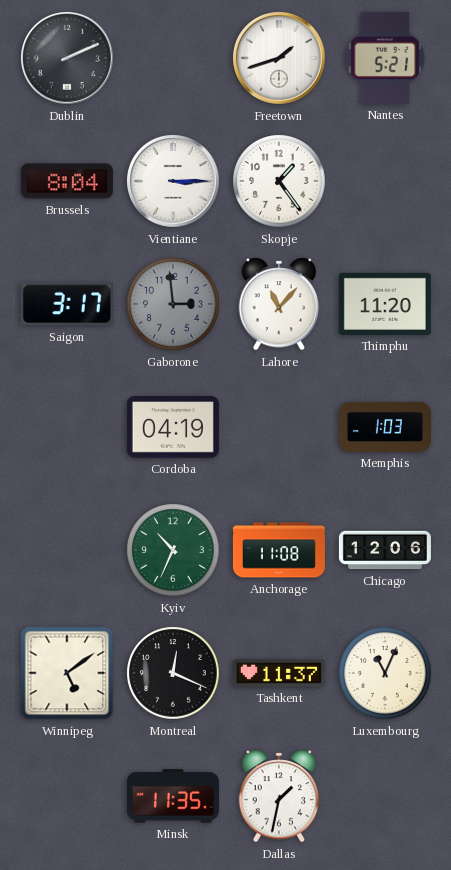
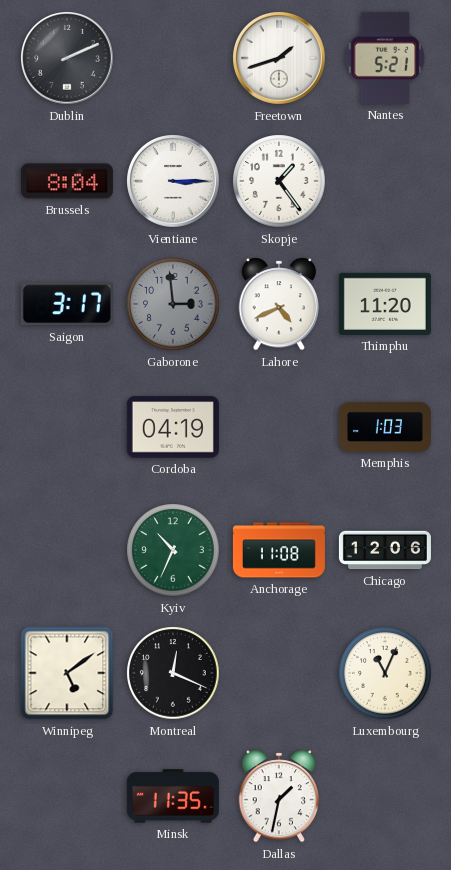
Lahore: 11:07 -> 4:41
Tashkent: 11:37 -> none
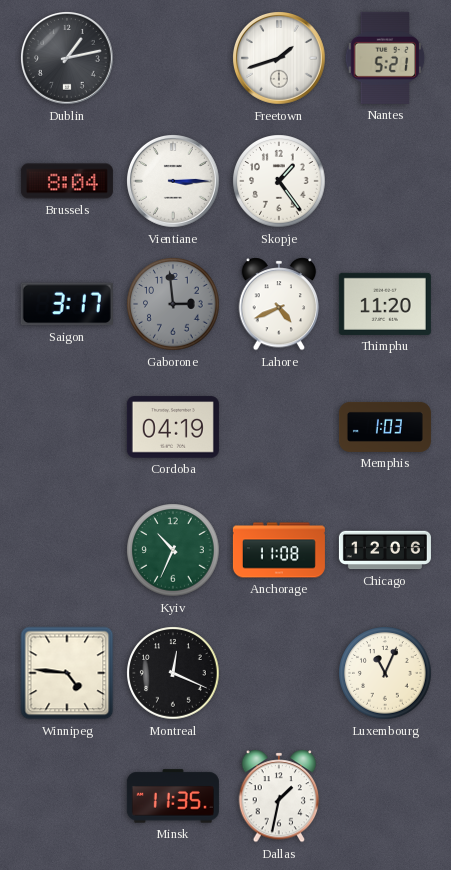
Dublin: 2:11 -> 1:13
Winnipeg: 5:09 -> 4:46
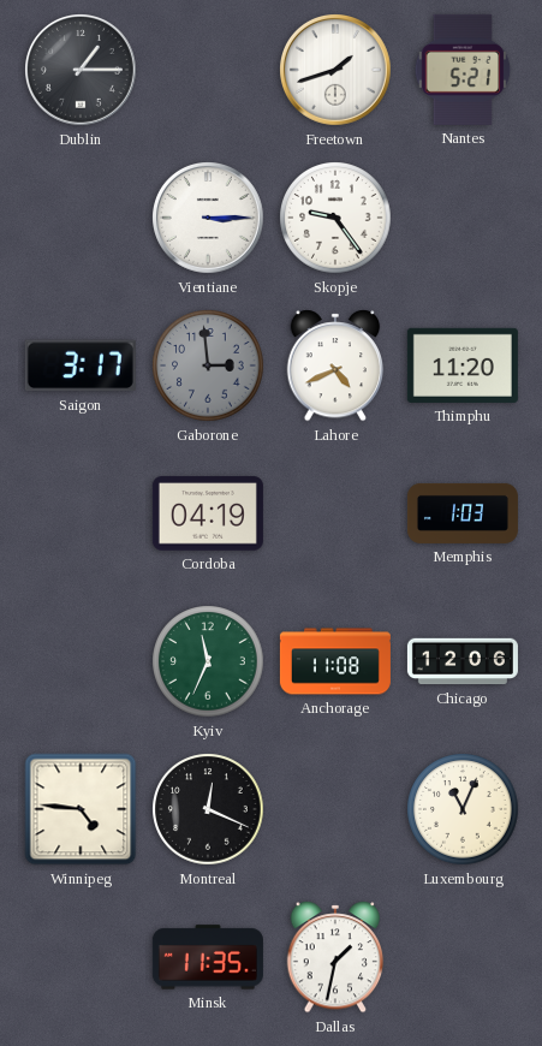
Dublin: 1:13 -> 1:15
Brussels: 8:04 -> none
Skopje: 1:24 -> 9:24
Kyiv: 10:34 -> 11:34
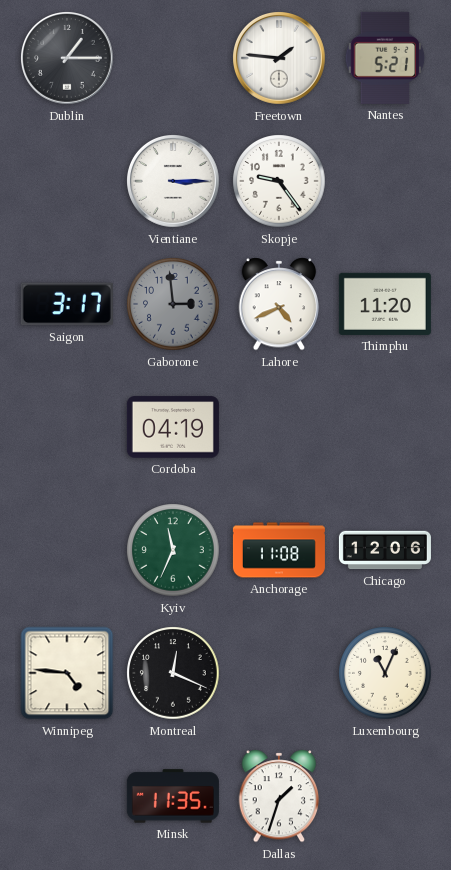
Freetown: 1:42 -> 1:46
Memphis: 1:03 -> none
Dallas: 1:32 -> 1:33
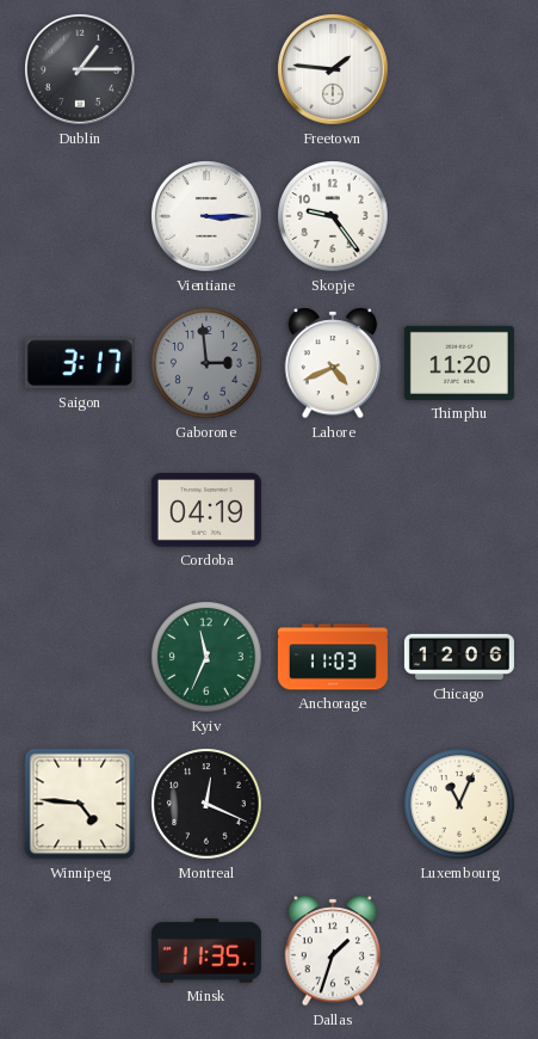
Nantes: 5:21 -> none
Anchorage: 11:08 -> 11:03
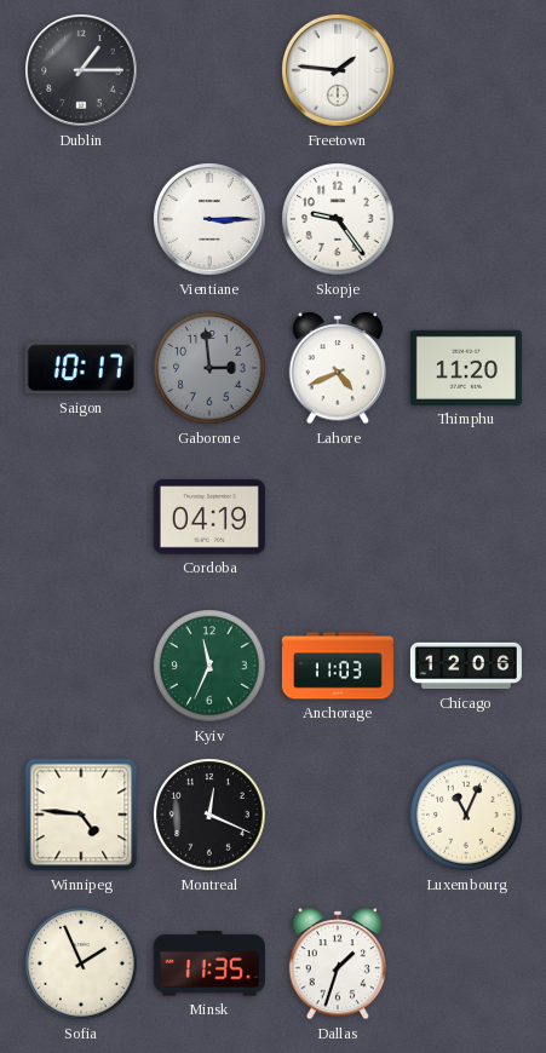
Saigon: 3:17 -> 10:17
Sofia: none -> 1:56
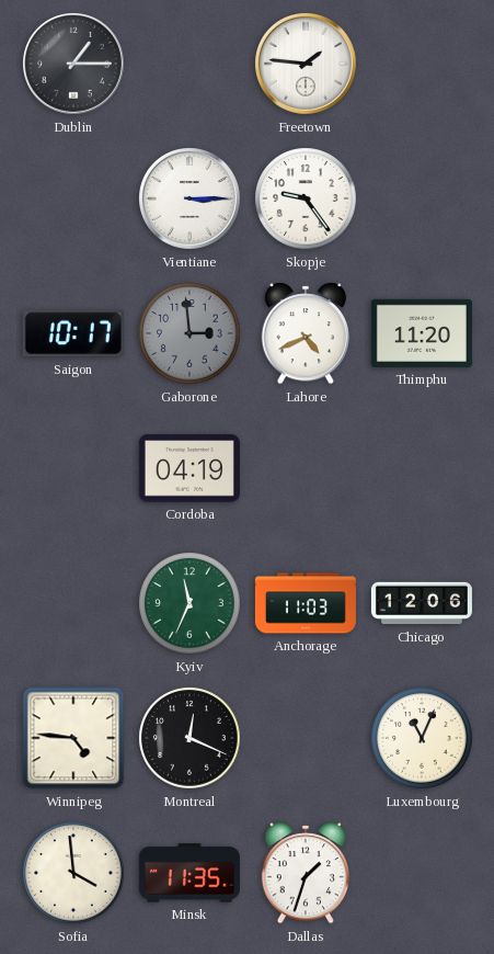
Sofia: 1:56 -> 3:59
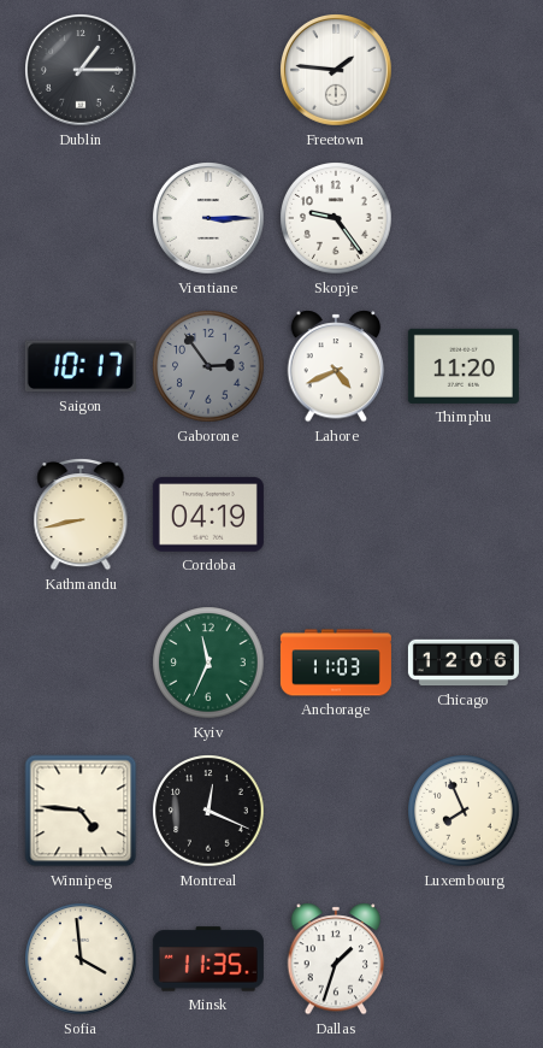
Gaborone: 2:59 -> 2:54
Kathmandu: none -> 8:43
Luxembourg: 11:04 -> 7:56
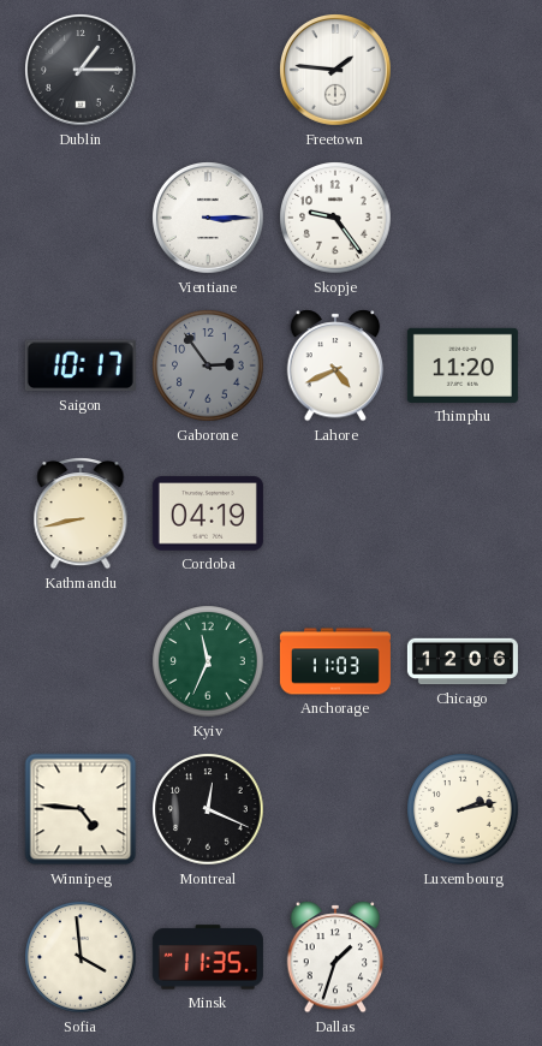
Luxembourg: 7:56 -> 2:13
